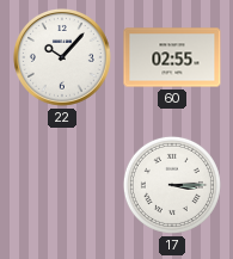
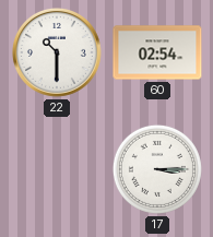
22: 10:07 -> 10:30
60: 02:55 -> 02:54
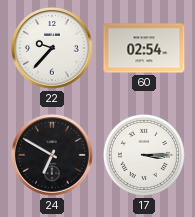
22: 10:30 -> 9:37
24: none -> 6:50
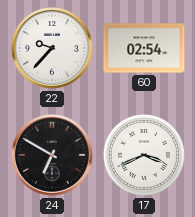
17: 3:15 -> 3:41
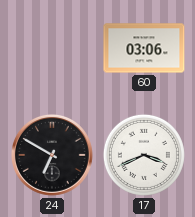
22: 9:37 -> none
60: 02:54 -> 03:06
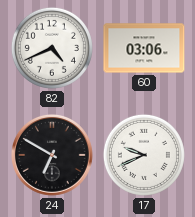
82: none -> 4:41
17: 3:41 -> 9:41
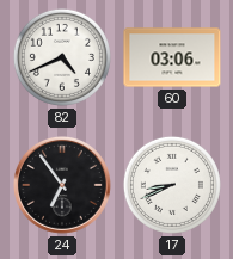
24: 6:50 -> 6:54
17: 9:41 -> 8:41
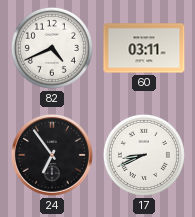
60: 03:06 -> 03:11
